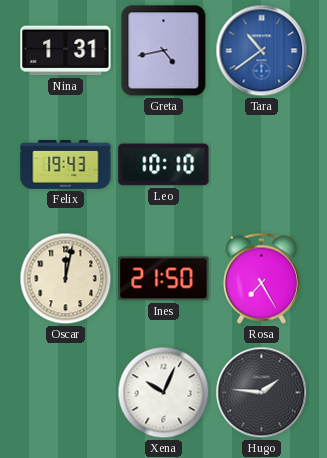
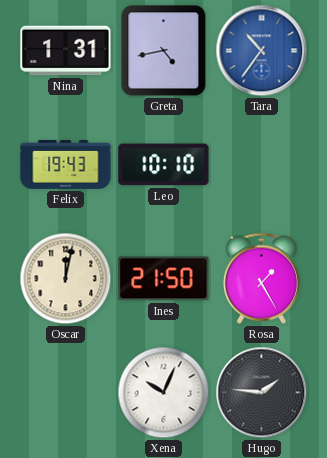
Tara: 10:39 -> 10:36
Rosa: 7:25 -> 1:25
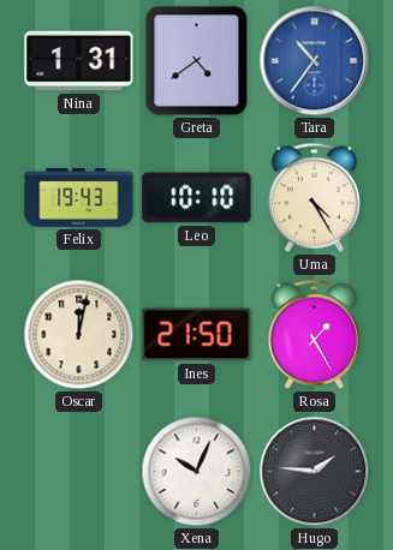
Greta: 4:43 -> 4:39
Uma: none -> 4:25
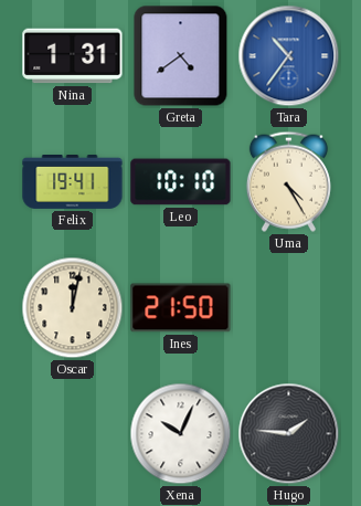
Felix: 19:43 -> 19:41
Rosa: 1:25 -> none
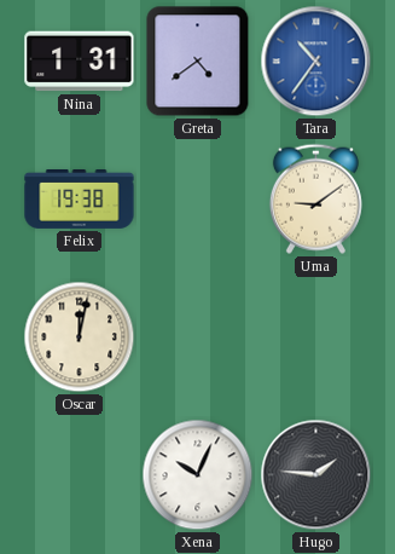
Felix: 19:41 -> 19:38
Leo: 10:10 -> none
Uma: 4:25 -> 9:09
Ines: 21:50 -> none
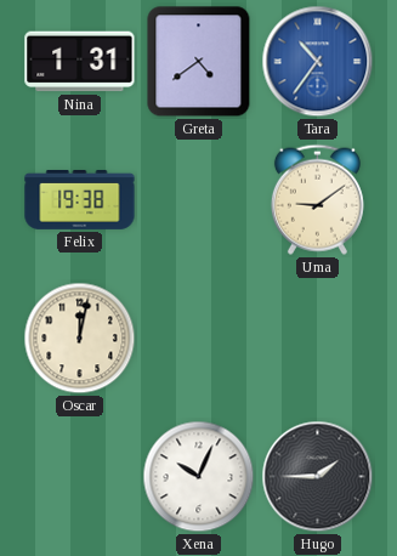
Hugo: 1:46 -> 1:45
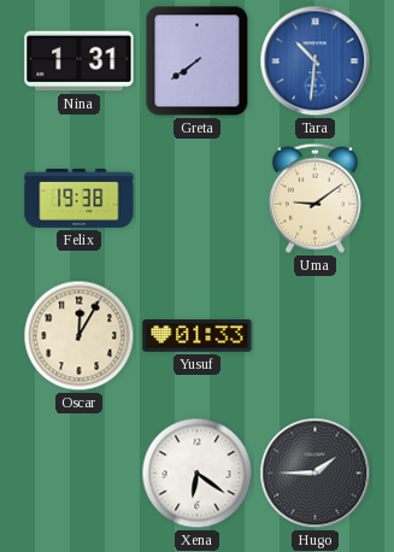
Greta: 4:39 -> 7:39
Tara: 10:36 -> 10:31
Oscar: 12:02 -> 12:05
Yusuf: none -> 01:33
Xena: 10:04 -> 6:21
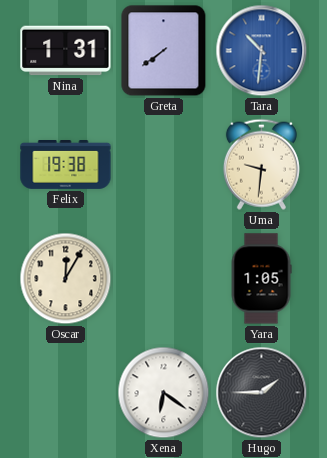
Uma: 9:09 -> 9:31
Yusuf: 01:33 -> none
Yara: none -> 1:05
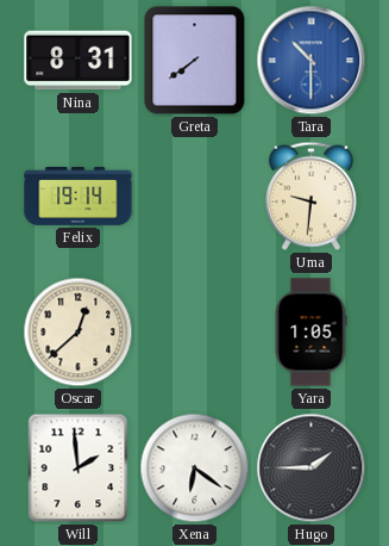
Nina: 1:31 -> 8:31
Tara: 10:31 -> 10:30
Felix: 19:38 -> 19:14
Oscar: 12:05 -> 12:38
Will: none -> 1:59
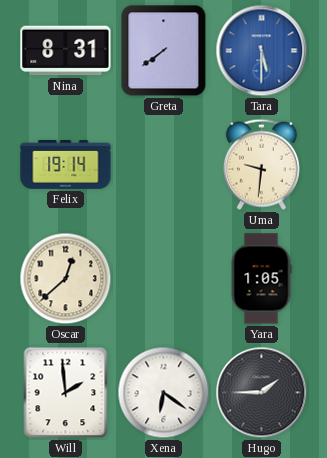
Tara: 10:30 -> 5:30
